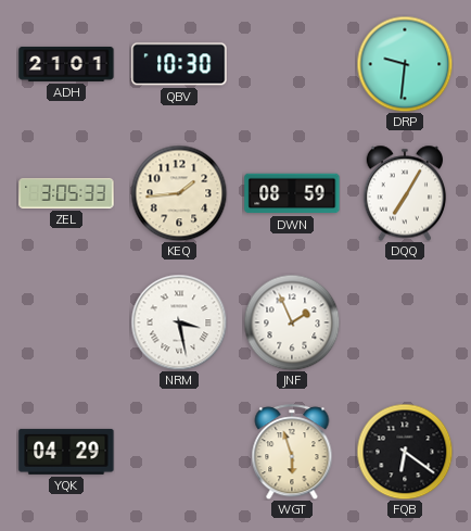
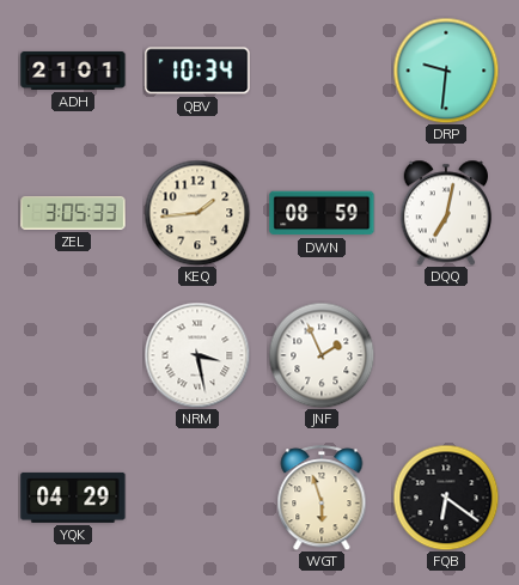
QBV: 10:30 -> 10:34
DQQ: 7:05 -> 7:02
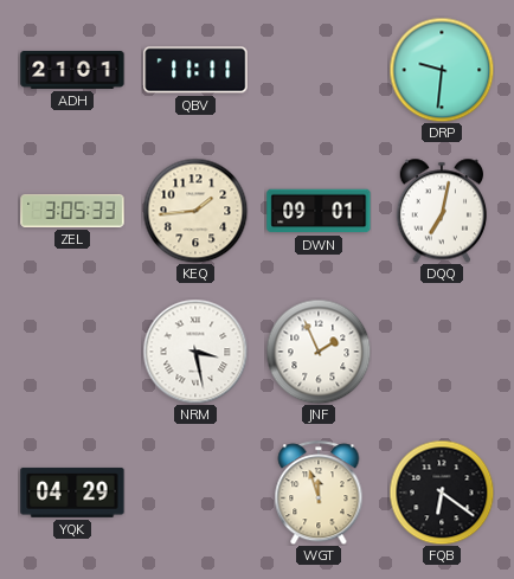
QBV: 10:34 -> 11:11
DWN: 08:59 -> 09:01
WGT: 5:57 -> 11:57
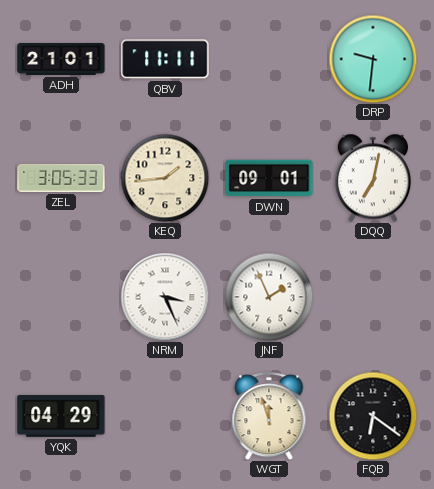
NRM: 3:28 -> 3:26
